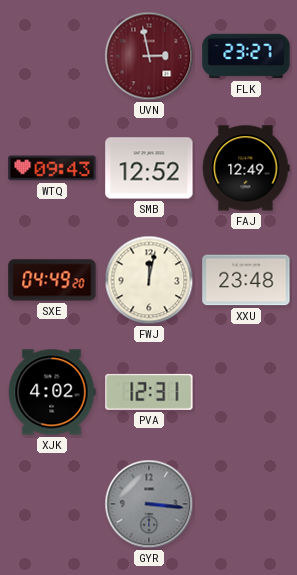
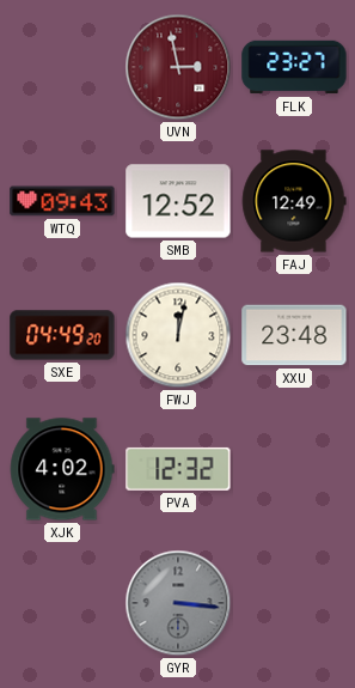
PVA: 12:31 -> 12:32
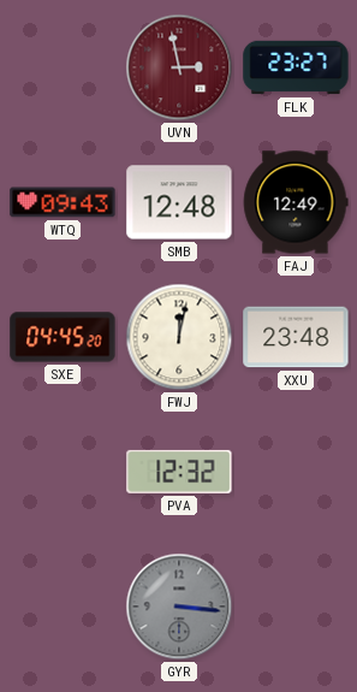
SMB: 12:52 -> 12:48
SXE: 04:49 -> 04:45
XJK: 4:02 -> none
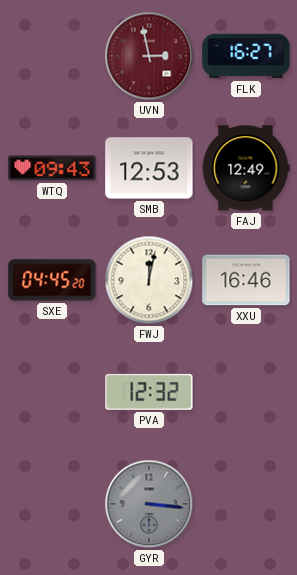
FLK: 23:27 -> 16:27
SMB: 12:48 -> 12:53
XXU: 23:48 -> 16:46
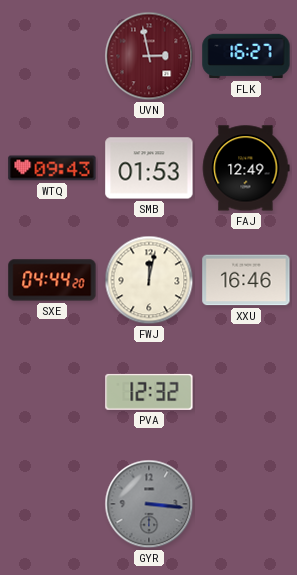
SMB: 12:53 -> 01:53
SXE: 04:45 -> 04:44
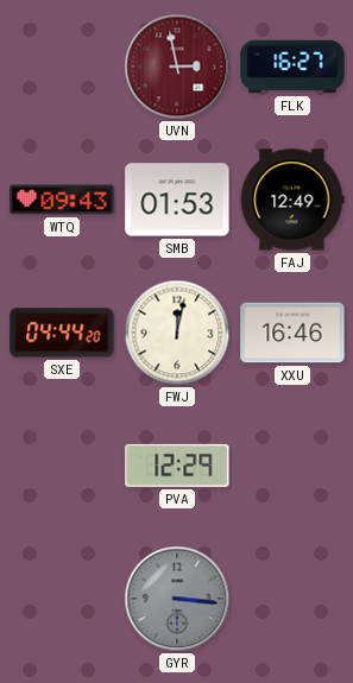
PVA: 12:32 -> 12:29
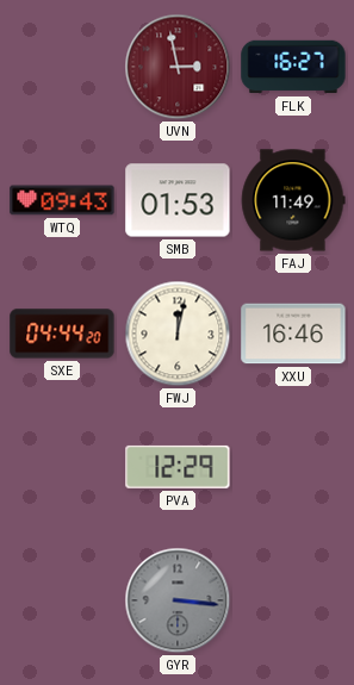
FAJ: 12:49 -> 11:49
